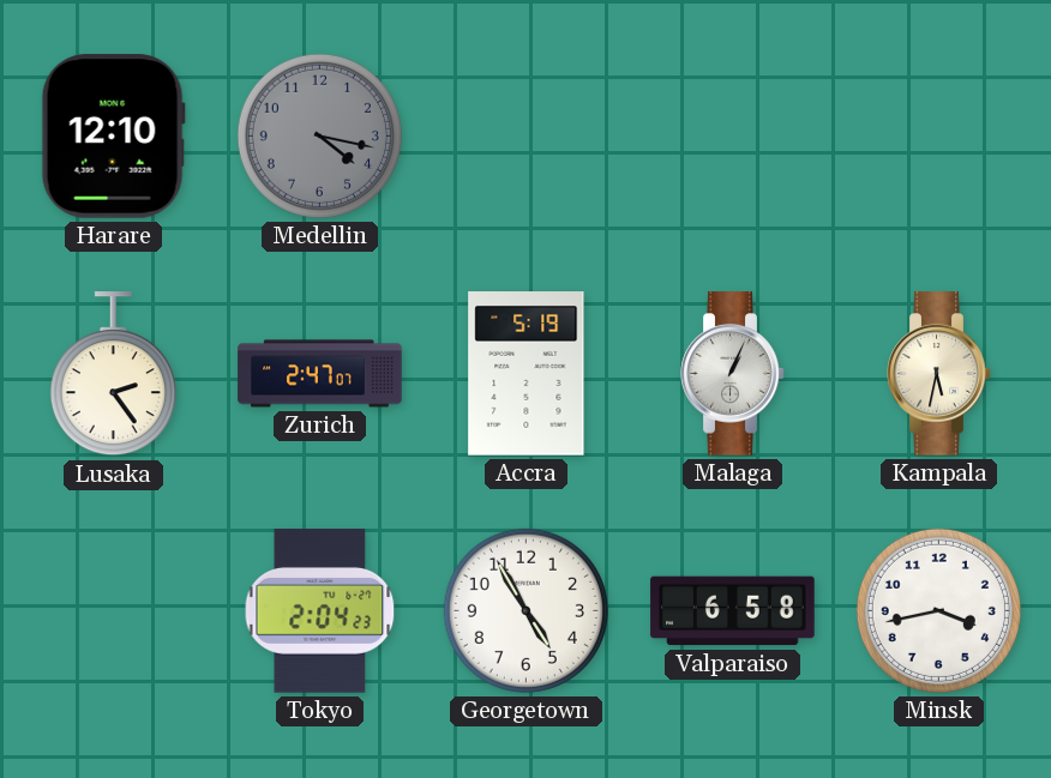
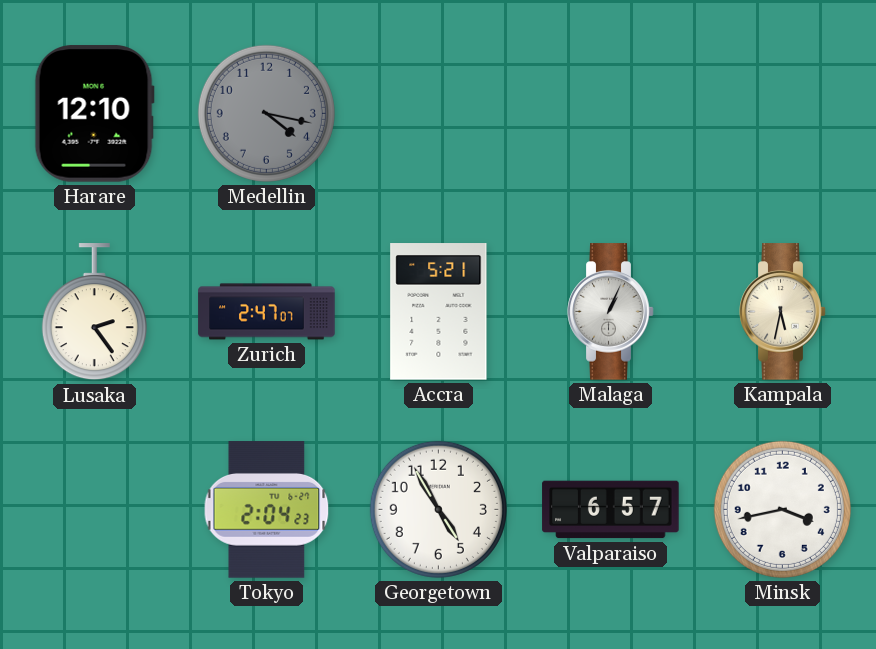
Accra: 5:19 -> 5:21
Valparaiso: 6:58 -> 6:57
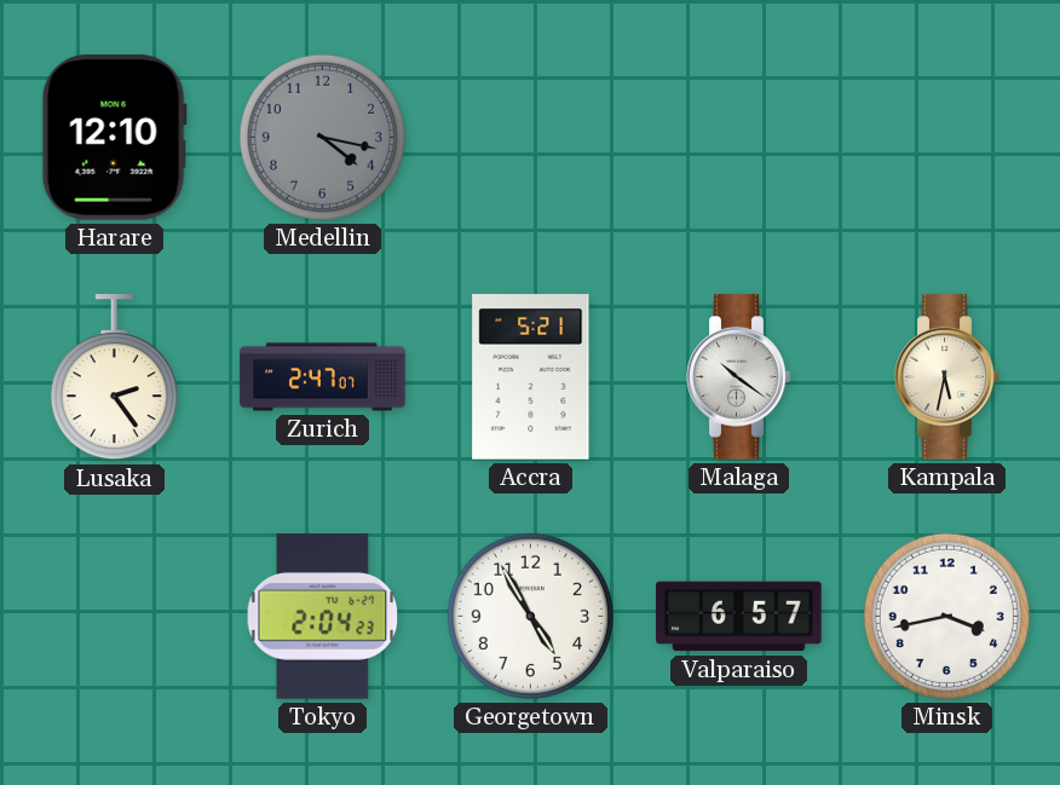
Malaga: 1:04 -> 10:21
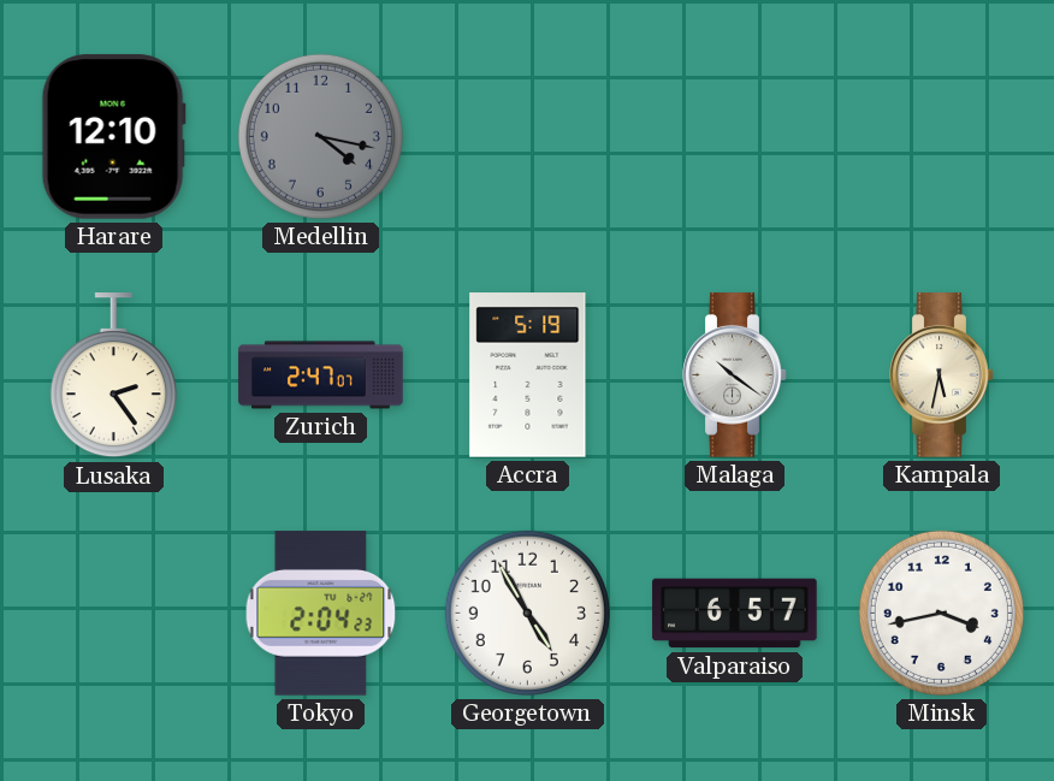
Accra: 5:21 -> 5:19
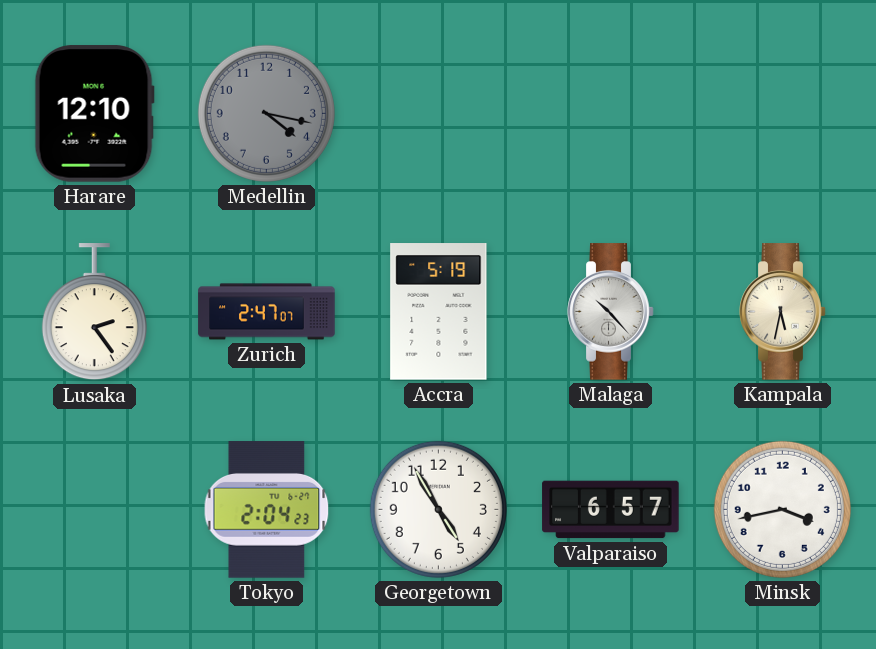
Malaga: 10:21 -> 10:23
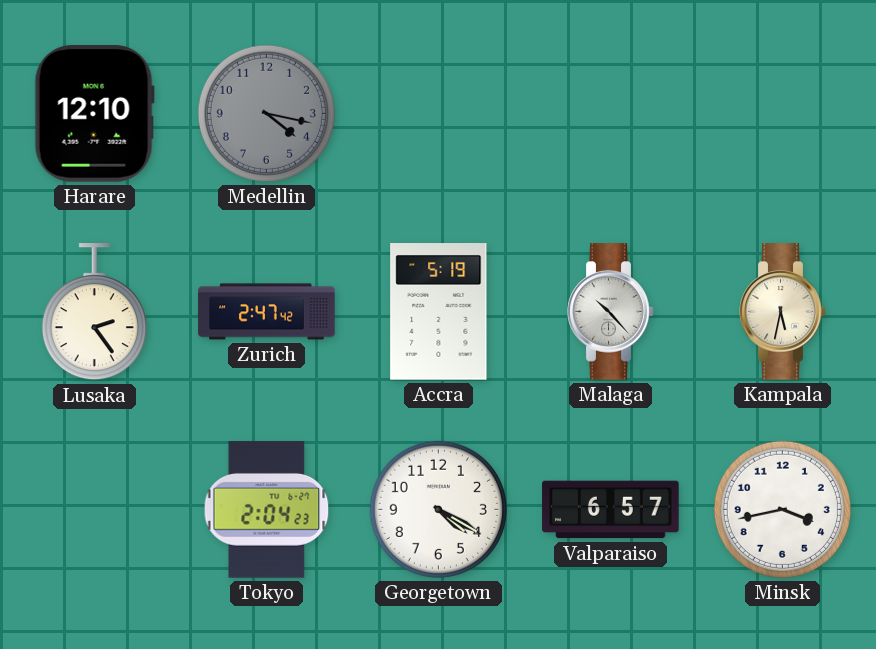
Zurich: 2:47:07 -> 2:47:42
Georgetown: 4:55 -> 4:20
